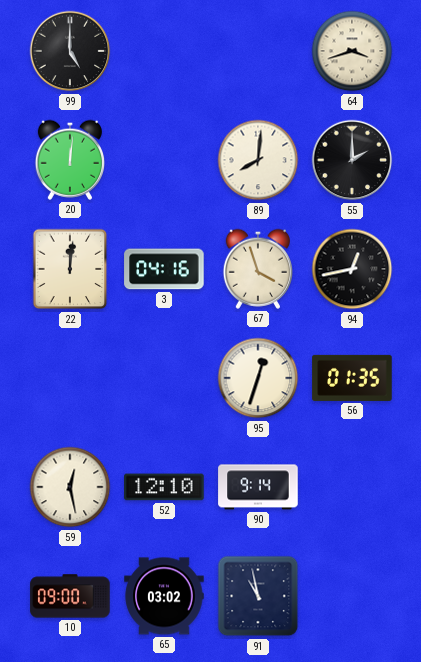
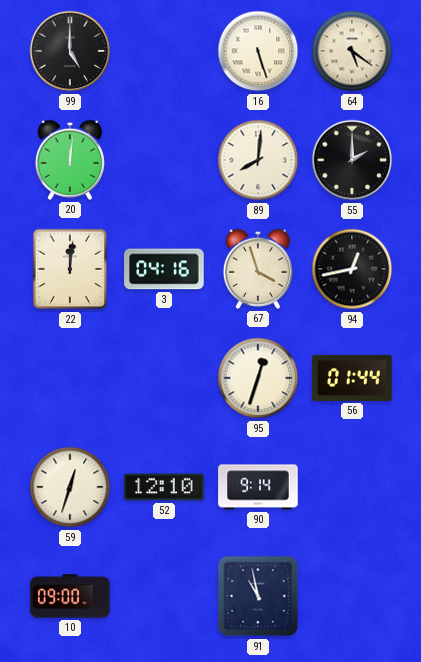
16: none -> 5:27
64: 3:42 -> 5:21
56: 01:35 -> 01:44
59: 12:28 -> 12:33
65: 03:02 -> none
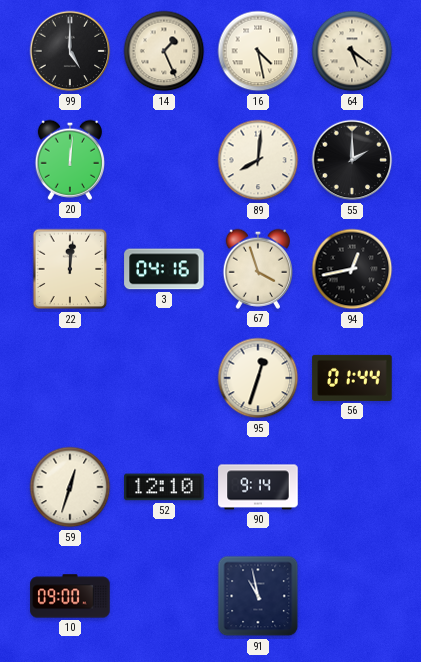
14: none -> 1:26
16: 5:27 -> 4:28
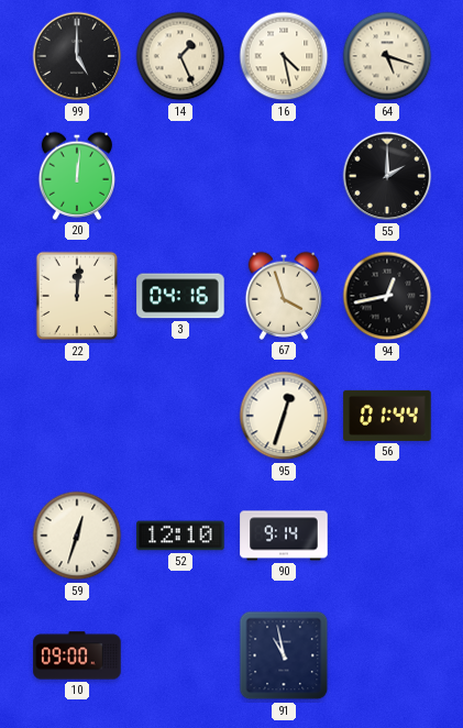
64: 5:21 -> 5:18
89: 8:01 -> none
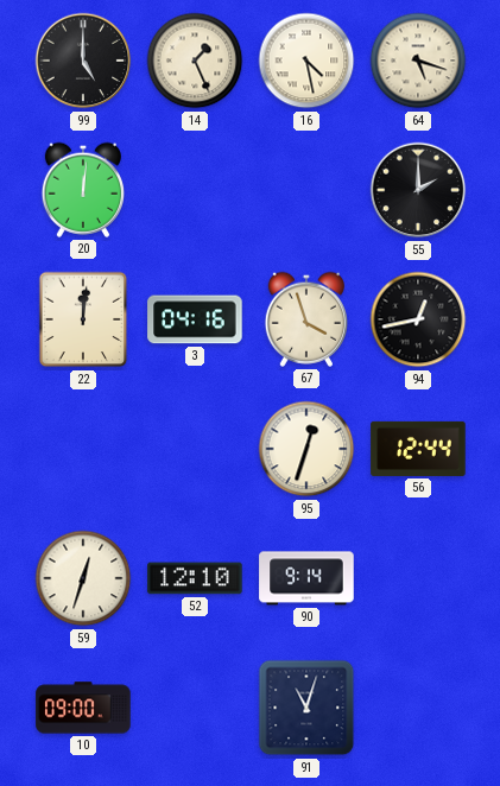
56: 01:44 -> 12:44
91: 10:58 -> 11:03
